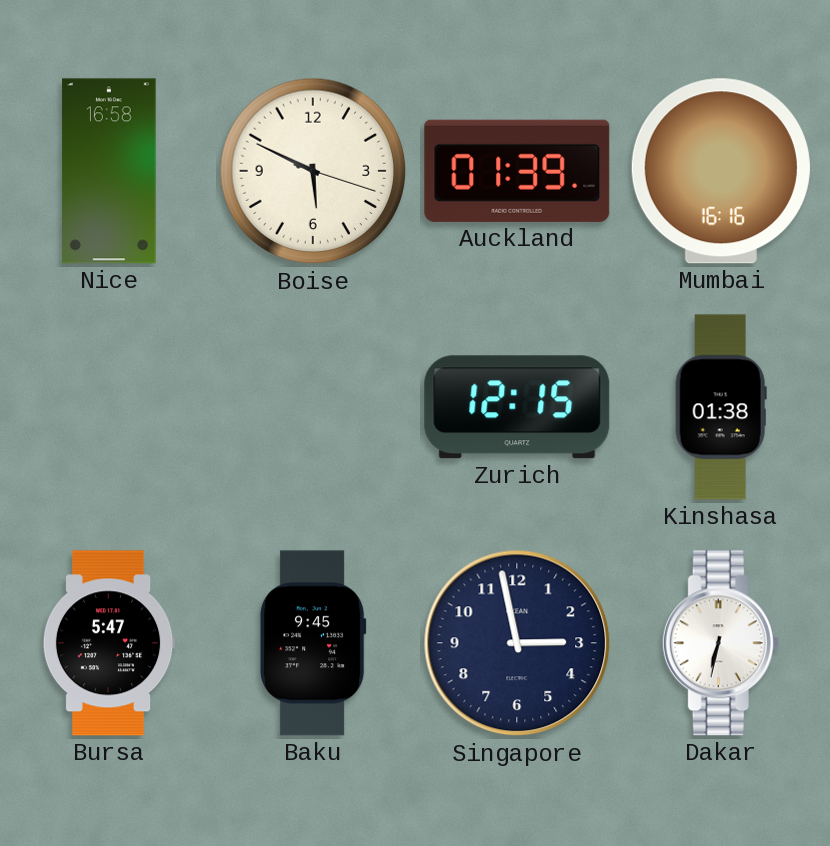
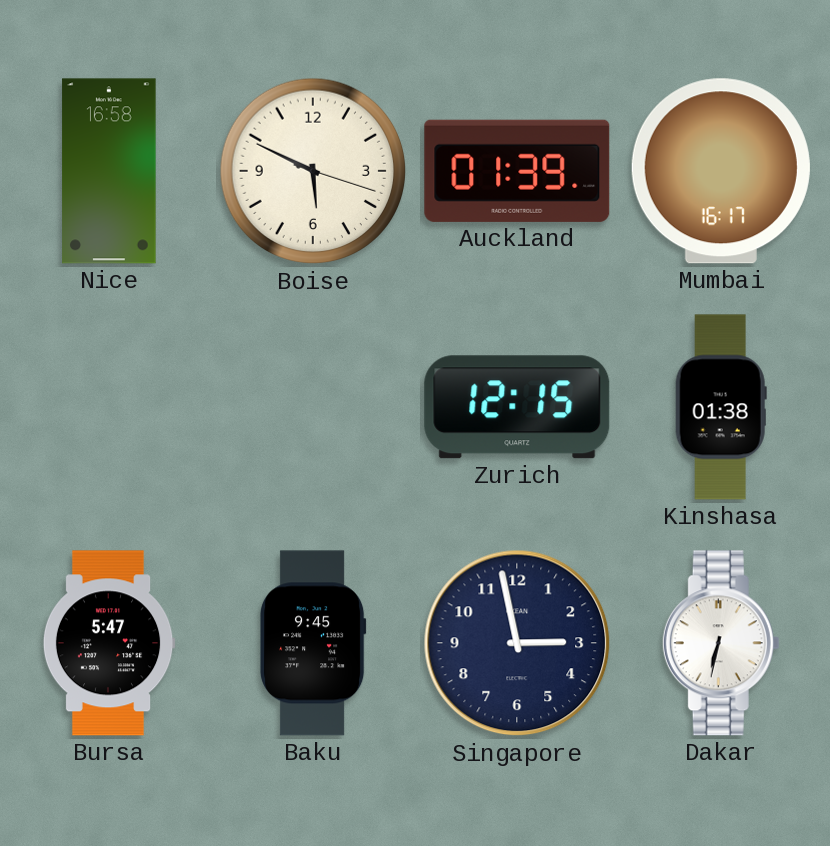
Mumbai: 16:16 -> 16:17
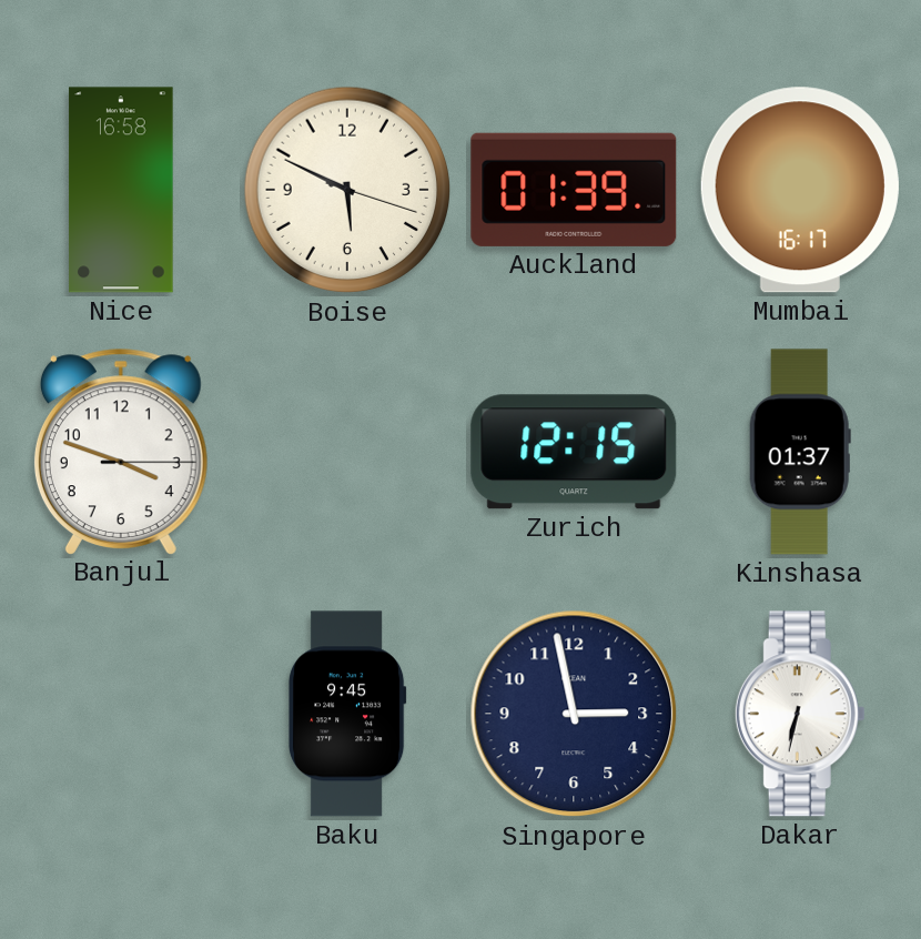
Banjul: none -> 3:48
Kinshasa: 01:38 -> 01:37
Bursa: 5:47 -> none
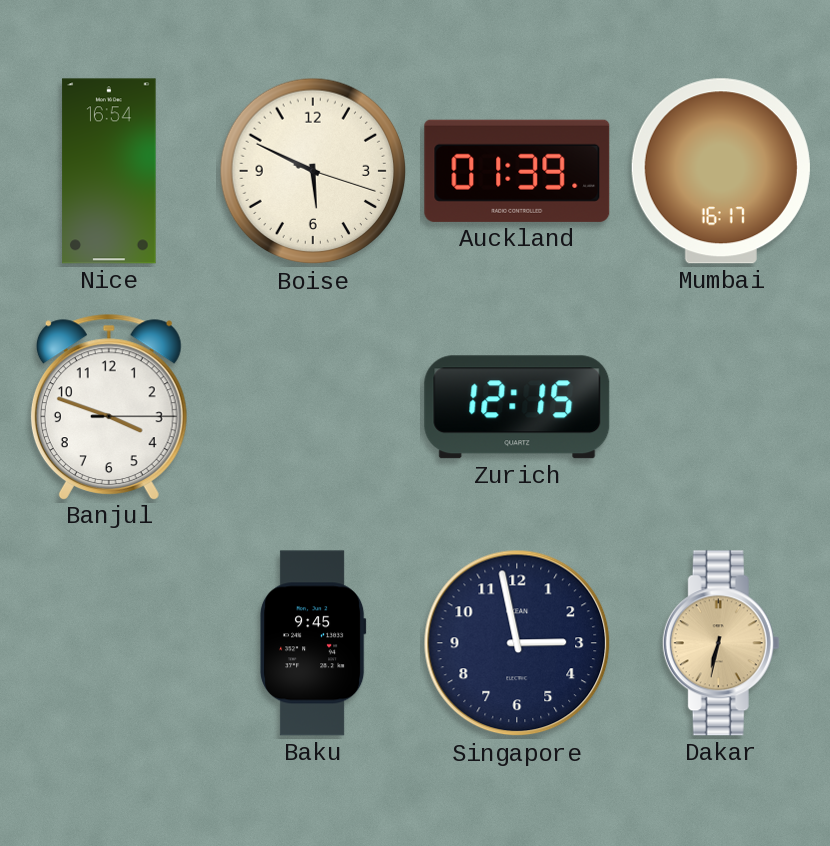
Nice: 16:58 -> 16:54
Kinshasa: 01:37 -> none
Dakar dial: white -> champagne
